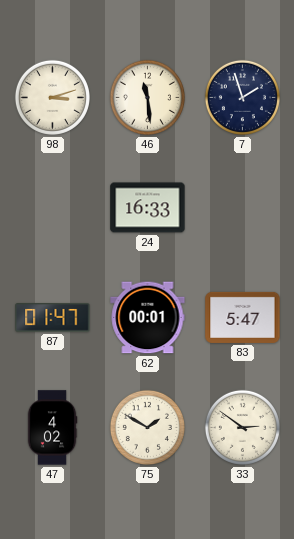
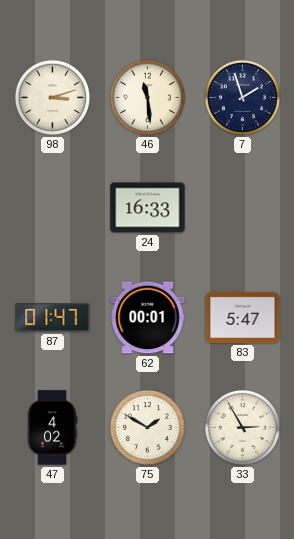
33: 2:51 -> 2:55
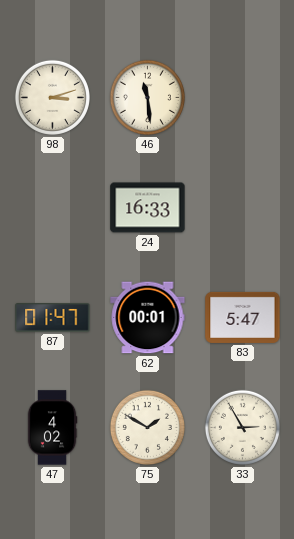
7: 1:57 -> none
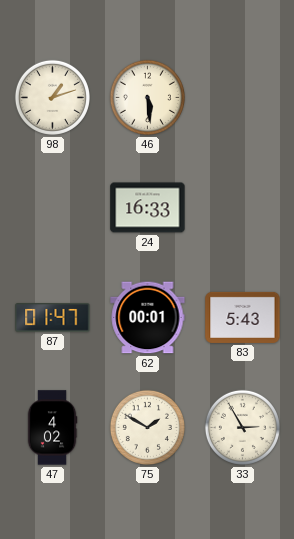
98: 3:12 -> 1:12
46: 11:29 -> 5:29
83: 5:47 -> 5:43
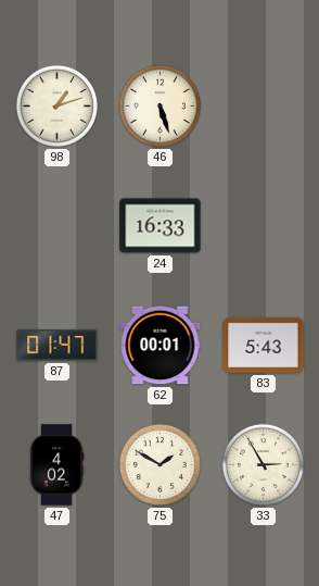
46: 5:29 -> 5:27
